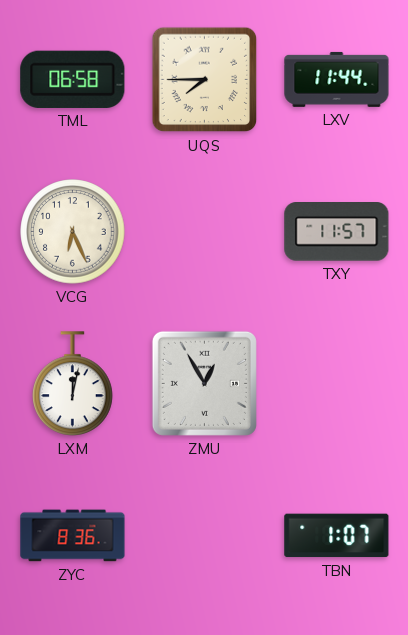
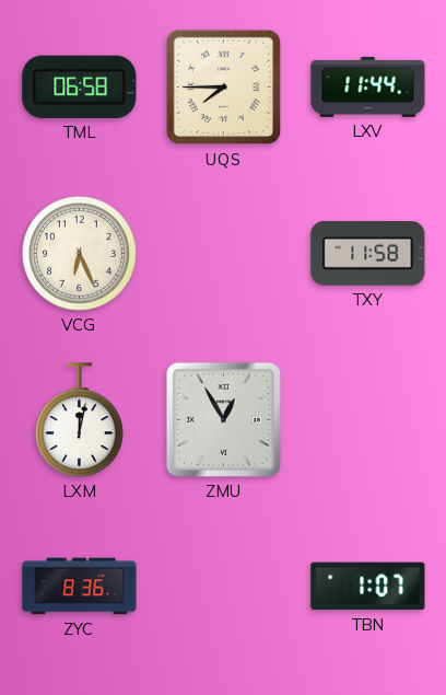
TXY: 11:57 -> 11:58
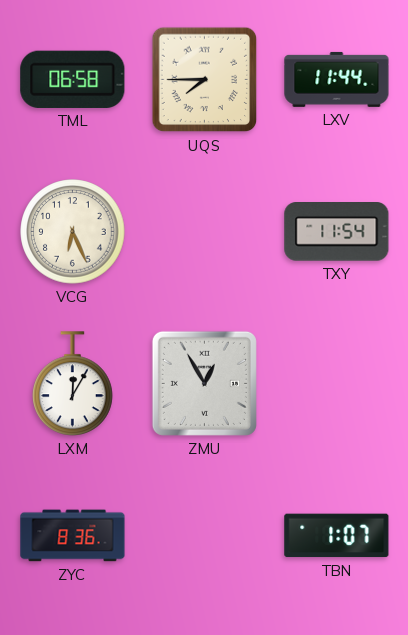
TXY: 11:58 -> 11:54
LXM: 12:02 -> 12:05
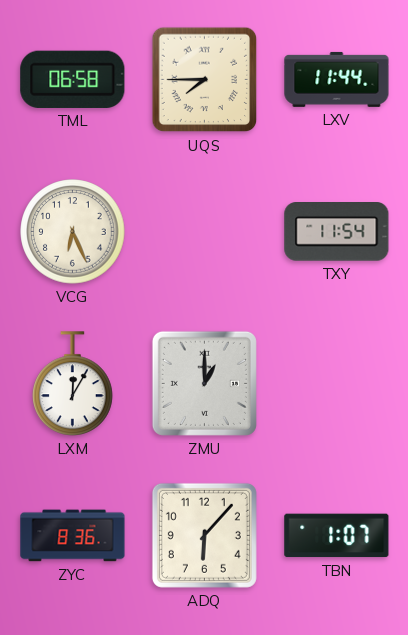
ZMU: 12:55 -> 1:00
ADQ: none -> 6:07
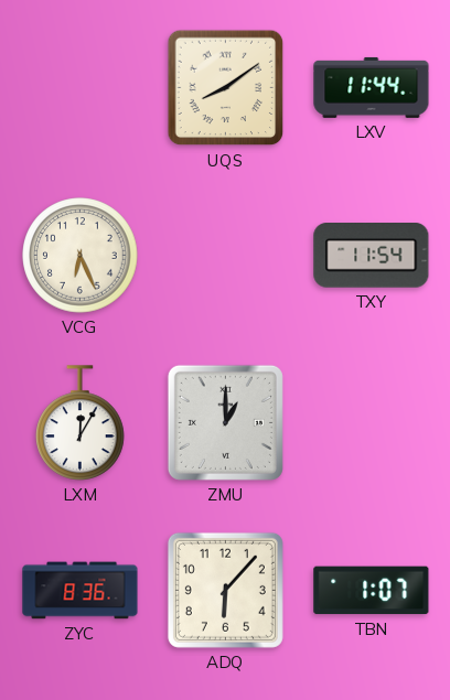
TML: 06:58 -> none
UQS: 7:45 -> 8:09
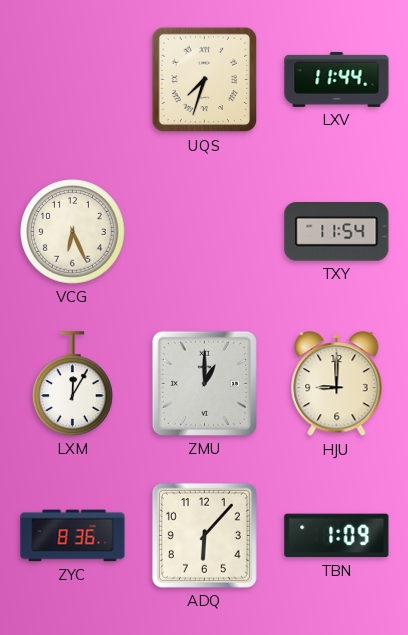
UQS: 8:09 -> 7:33
HJU: none -> 9:00
TBN: 1:07 -> 1:09
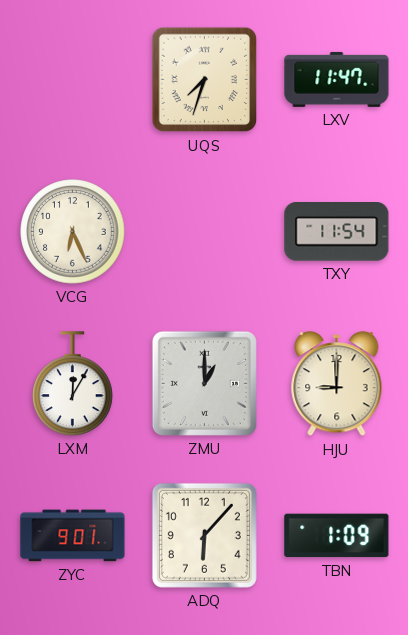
LXV: 11:44 -> 11:47
ZYC: 8:36 -> 9:01
